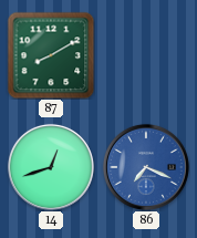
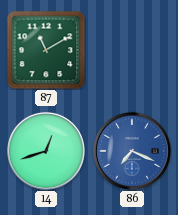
87: 8:10 -> 11:10
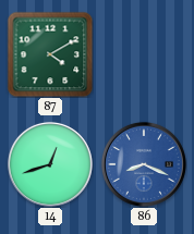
87: 11:10 -> 4:10
86: 7:19 -> 8:19
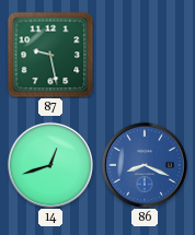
87: 4:10 -> 9:28
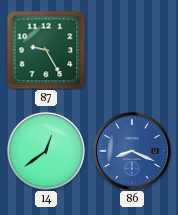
87: 9:28 -> 9:25
14: 12:42 -> 12:39
